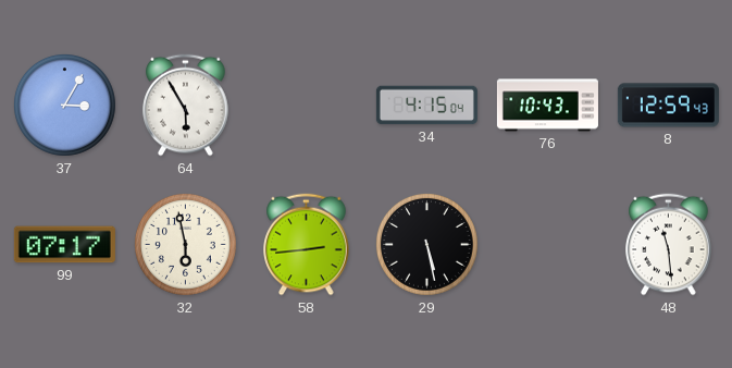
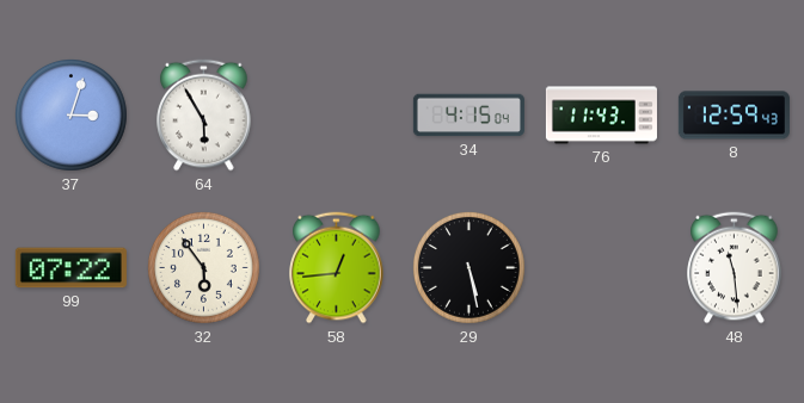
37: 3:05 -> 3:03
76: 10:43 -> 11:43
99: 07:17 -> 07:22
32: 5:58 -> 5:54
58: 2:44 -> 12:44
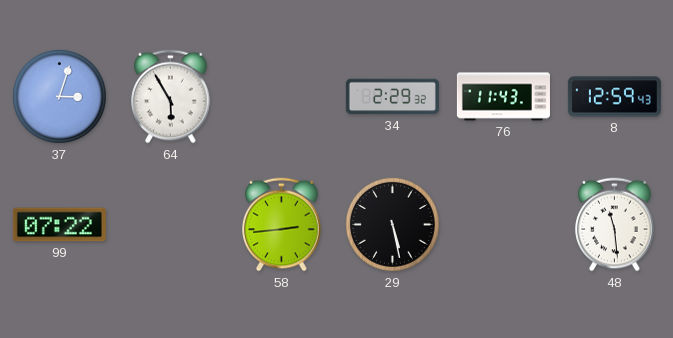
34: 4:15 -> 2:29
32: 5:54 -> none
58: 12:44 -> 2:44
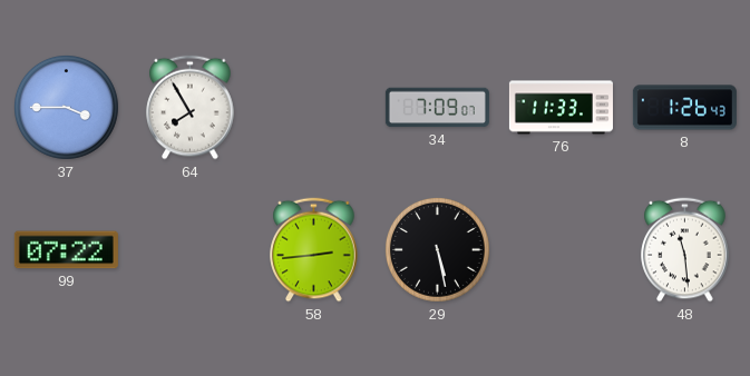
37: 3:03 -> 3:45
64: 5:55 -> 7:55
34: 2:29 -> 7:09
76: 11:43 -> 11:33
8: 12:59 -> 1:26
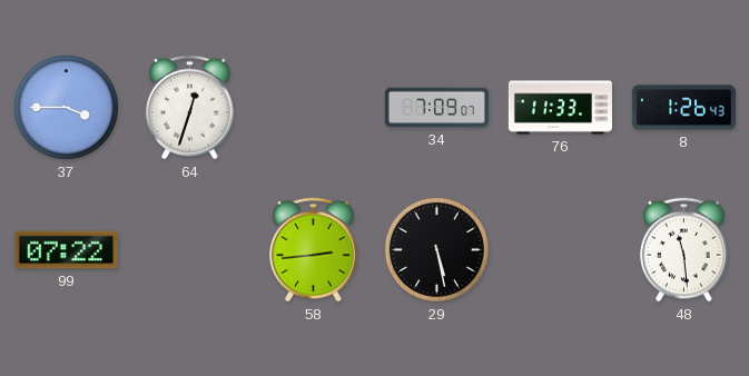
64: 7:55 -> 12:33
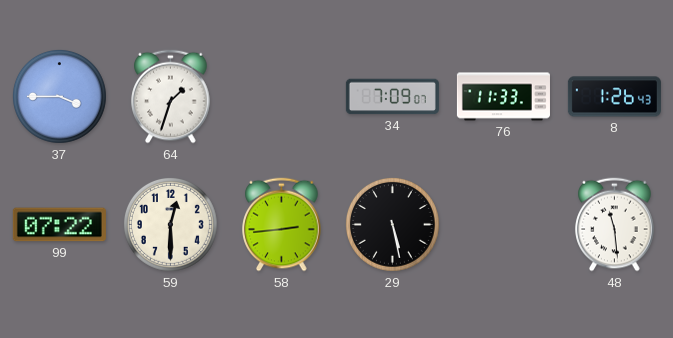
64: 12:33 -> 1:33
59: none -> 12:30
